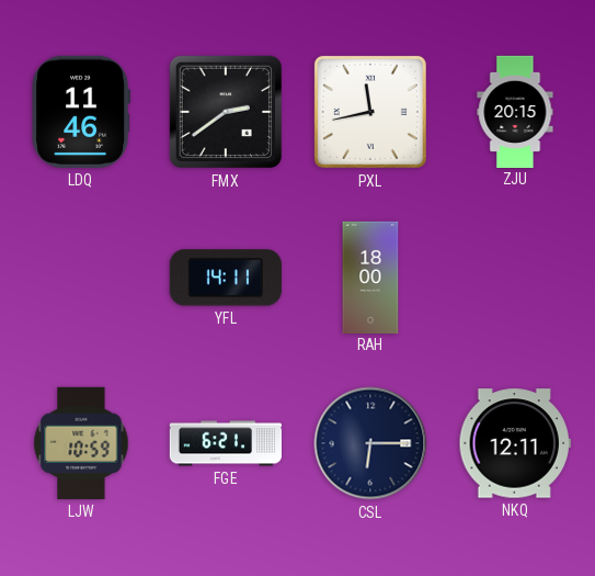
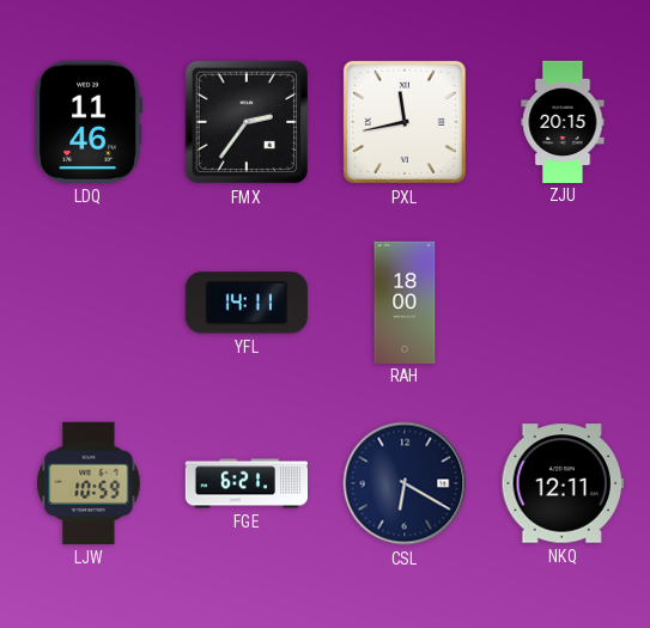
FMX: 2:39 -> 2:36
CSL: 6:15 -> 6:20
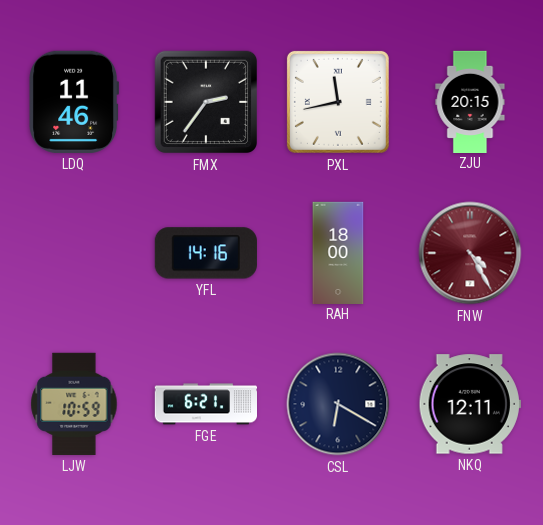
YFL: 14:11 -> 14:16
FNW: none -> 4:25
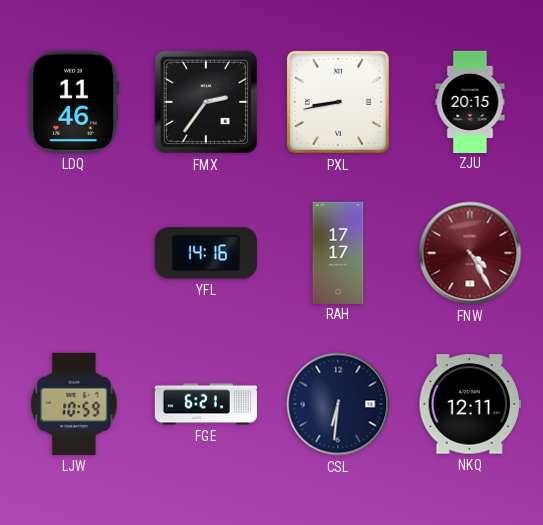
PXL: 11:43 -> 8:43
RAH: 18:00 -> 17:17
CSL: 6:20 -> 6:31
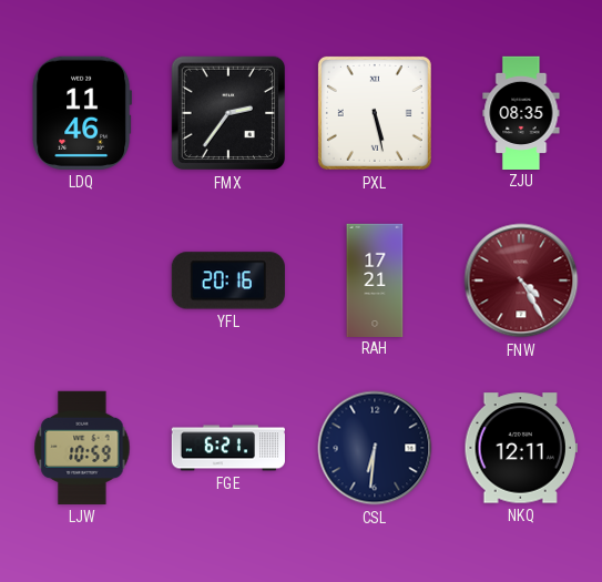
PXL: 8:43 -> 5:28
ZJU: 20:15 -> 08:35
YFL: 14:16 -> 20:16
RAH: 17:17 -> 17:21
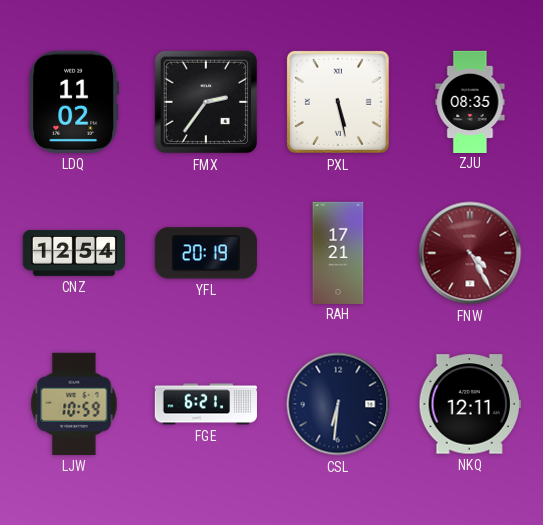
LDQ: 11:46 -> 11:02
CNZ: none -> 12:54
YFL: 20:16 -> 20:19
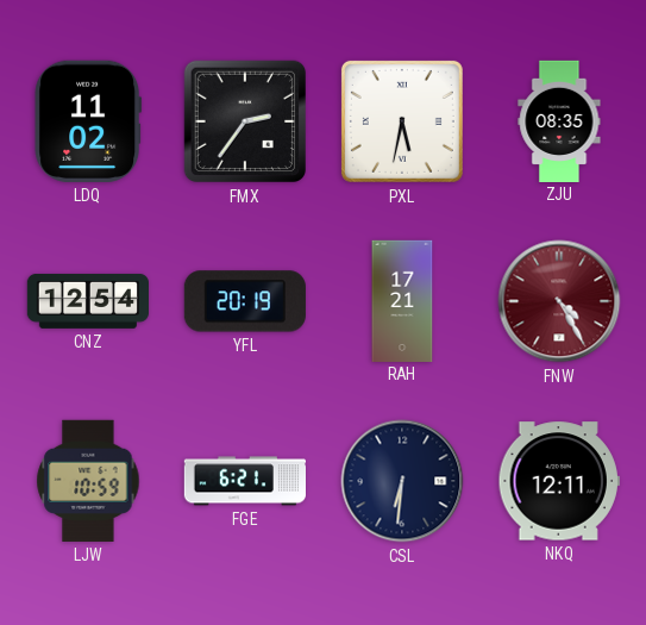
PXL: 5:28 -> 5:32
